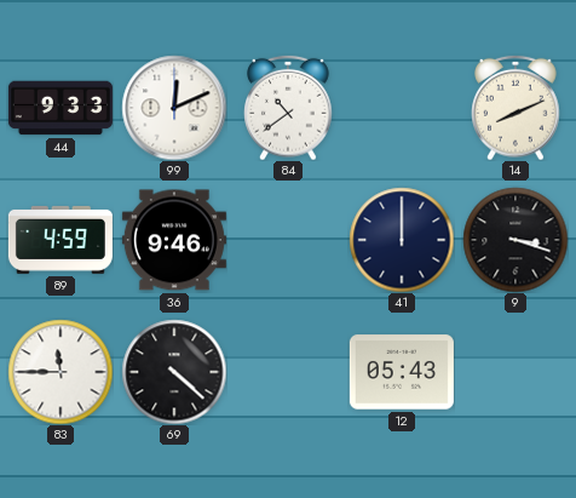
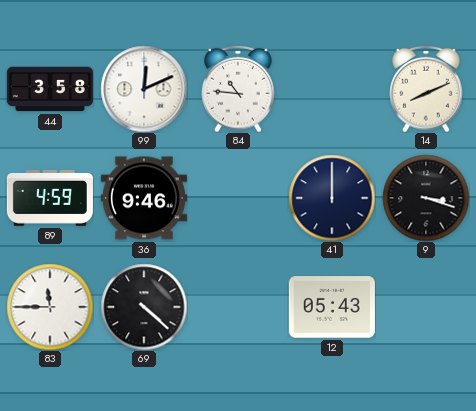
44: 9:33 -> 3:58
84: 10:39 -> 10:46
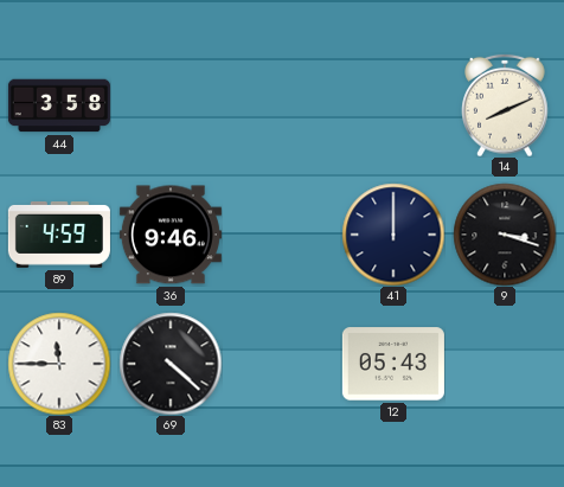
99: 12:11 -> none
84: 10:46 -> none
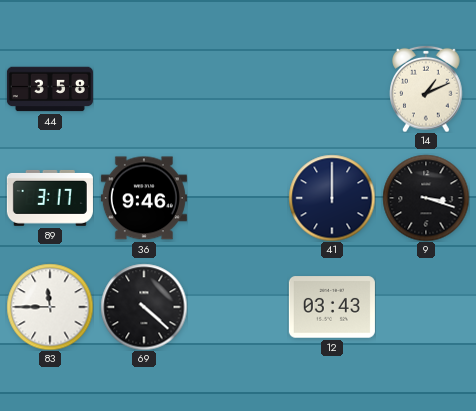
14: 8:11 -> 1:11
89: 4:59 -> 3:17
12: 05:43 -> 03:43
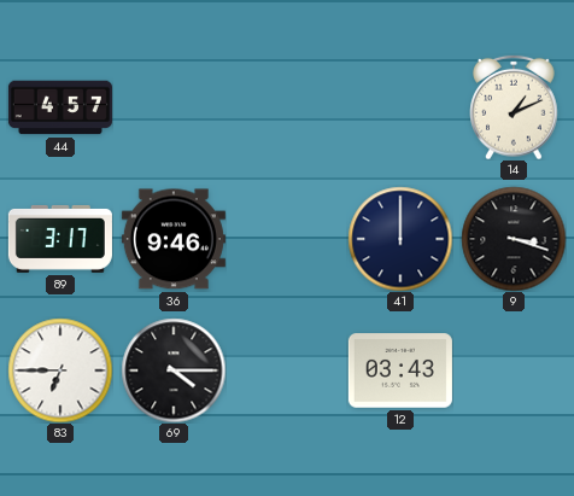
44: 3:58 -> 4:57
83: 11:45 -> 6:45
69: 4:22 -> 4:15
